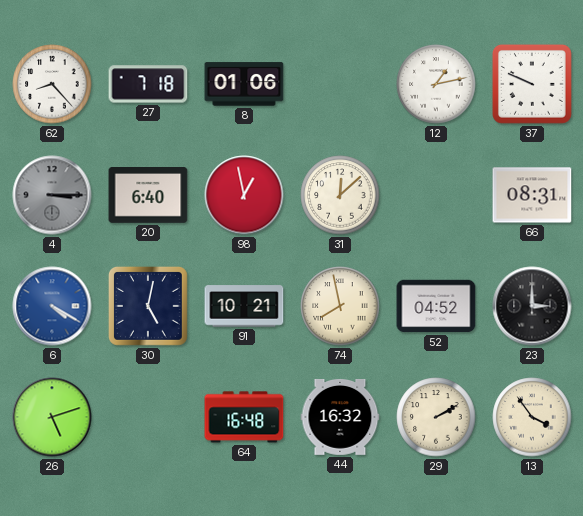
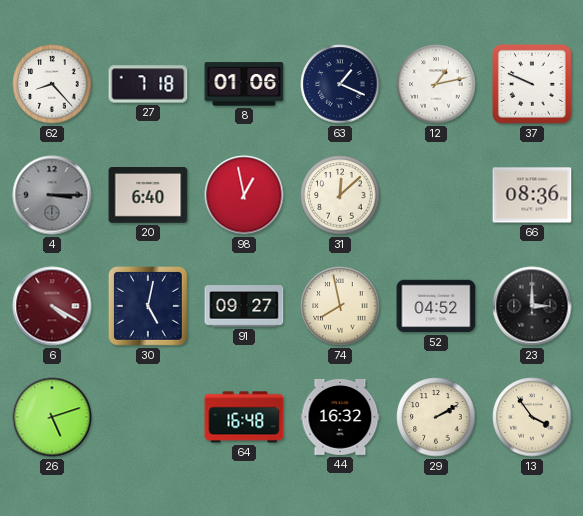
63: none -> 1:19
66: 08:31 -> 08:36
6 dial: blue -> burgundy
91: 10:21 -> 09:27
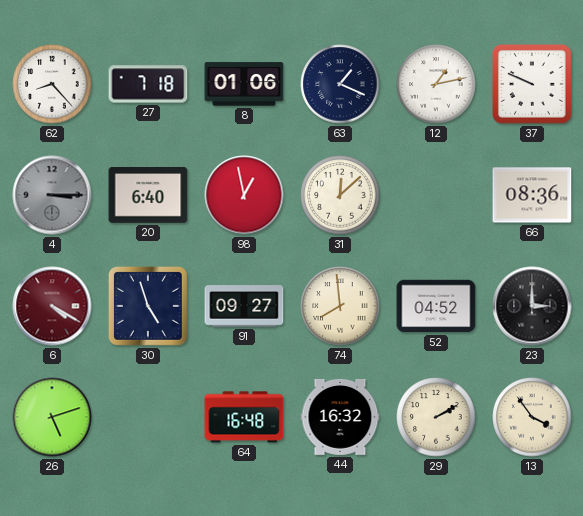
30: 5:02 -> 4:57
74: 7:58 -> 7:59
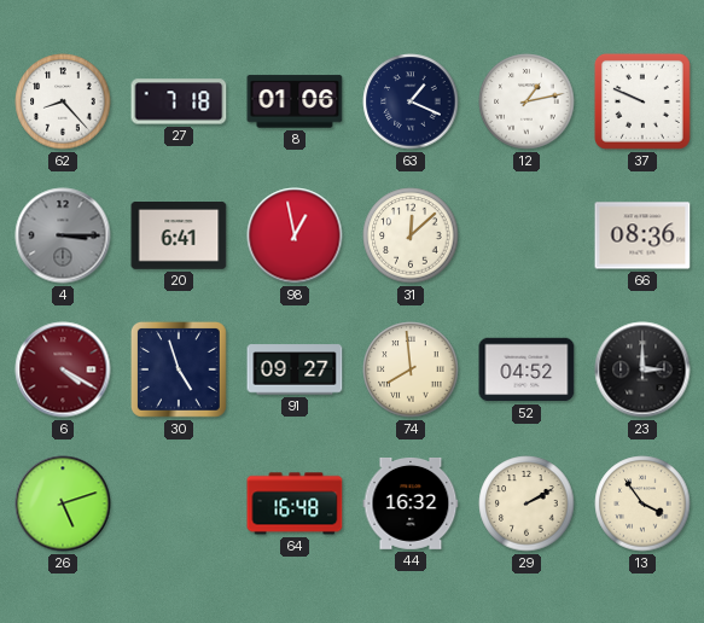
20: 6:40 -> 6:41
